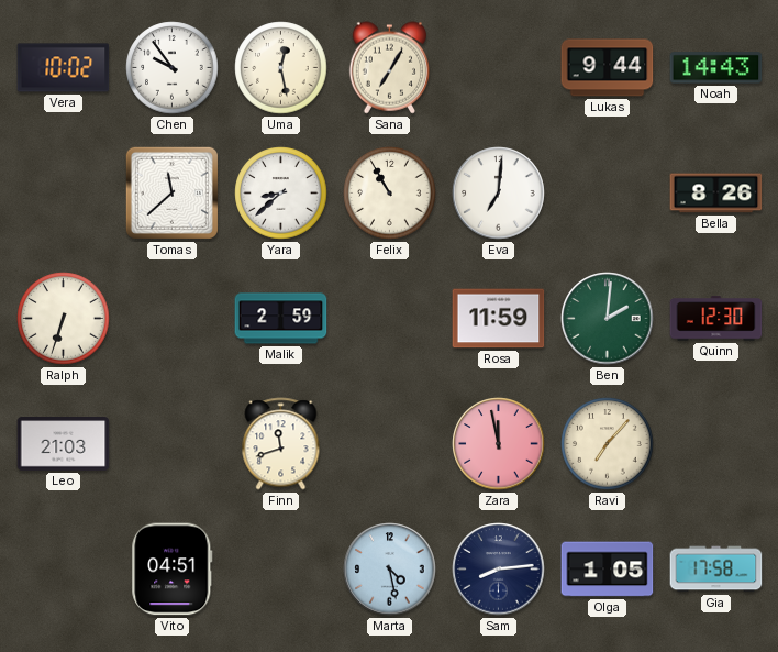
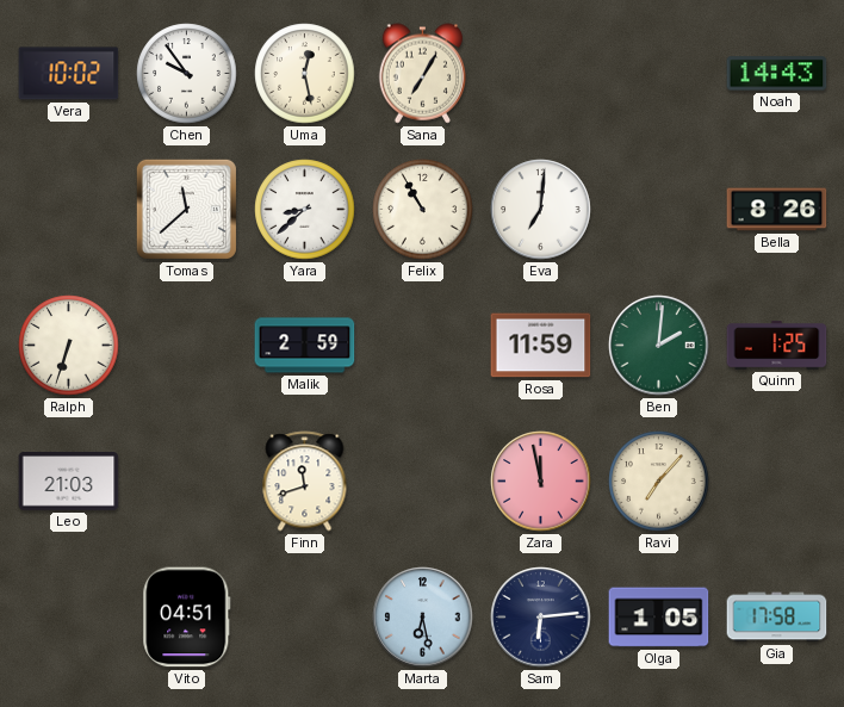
Lukas: 9:44 -> none
Quinn: 12:30 -> 1:25
Marta: 4:28 -> 6:28
Sam: 8:14 -> 6:14
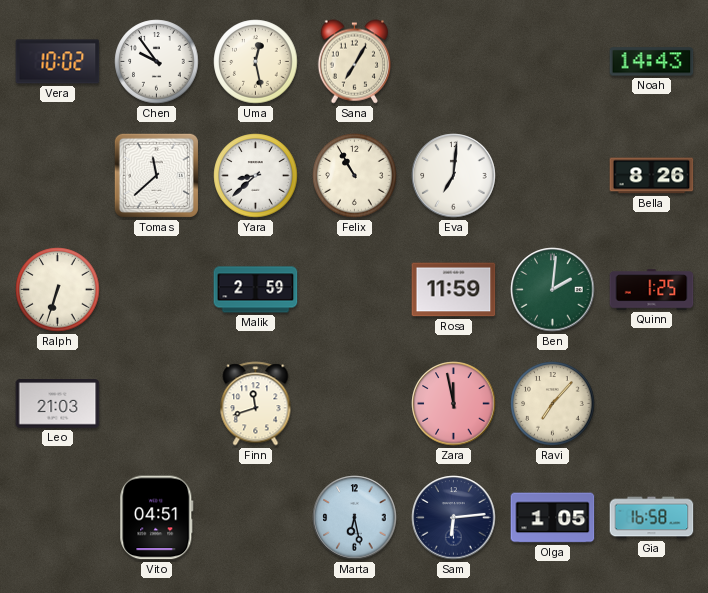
Gia: 17:58 -> 16:58
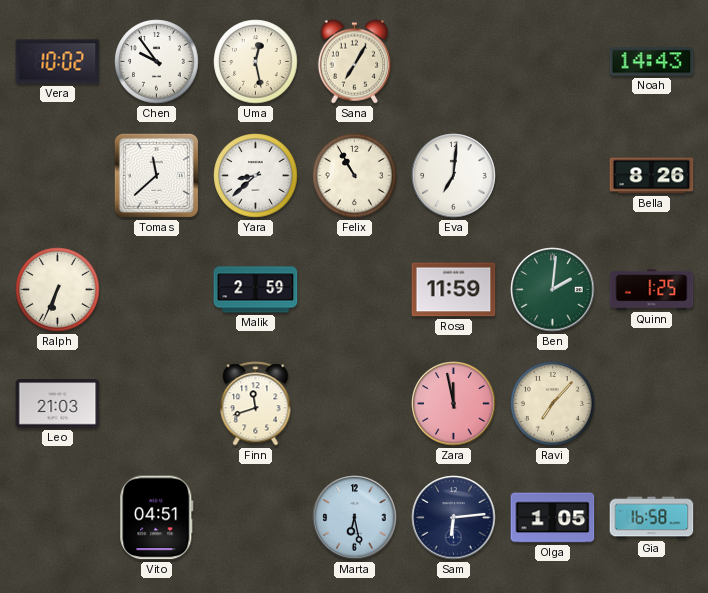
Ralph: 6:33 -> 6:34
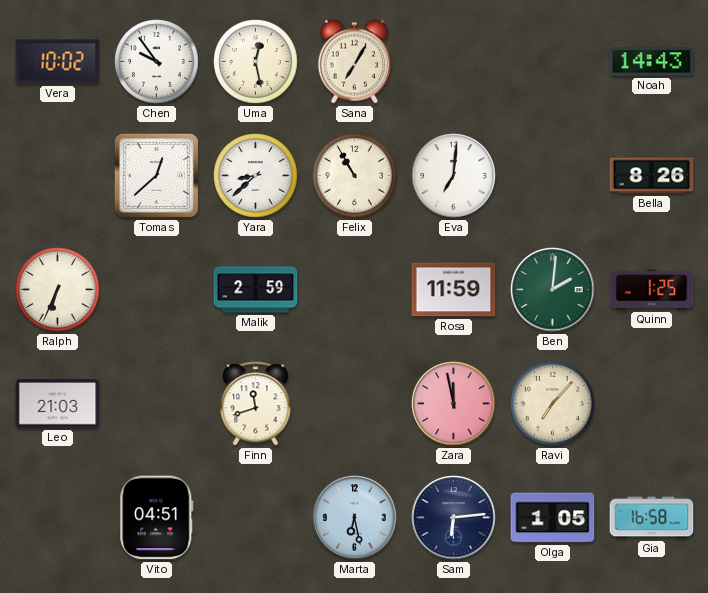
Tomas: 11:38 -> 12:38
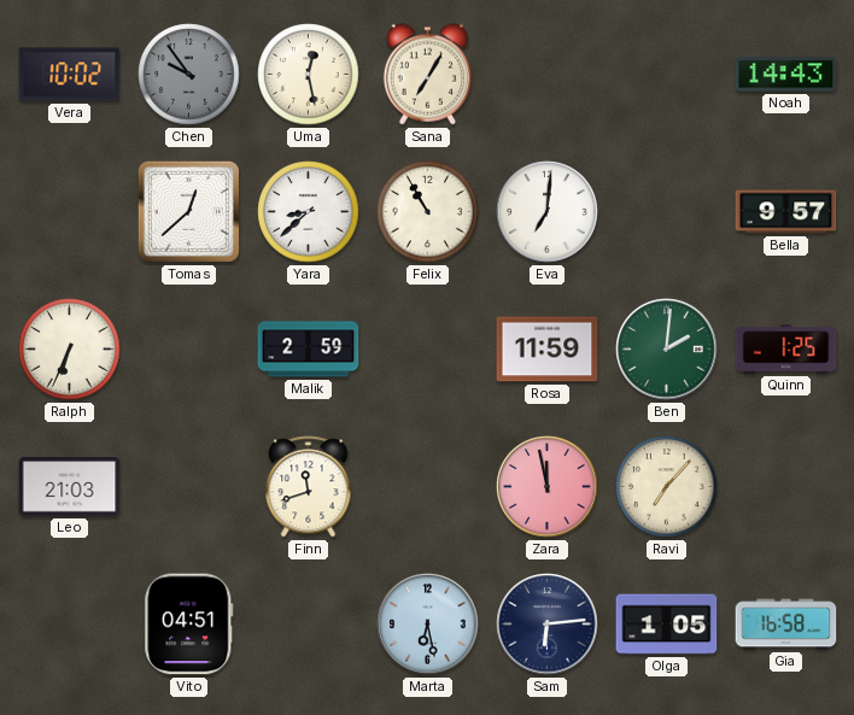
Chen dial: white -> grey
Bella: 8:26 -> 9:57
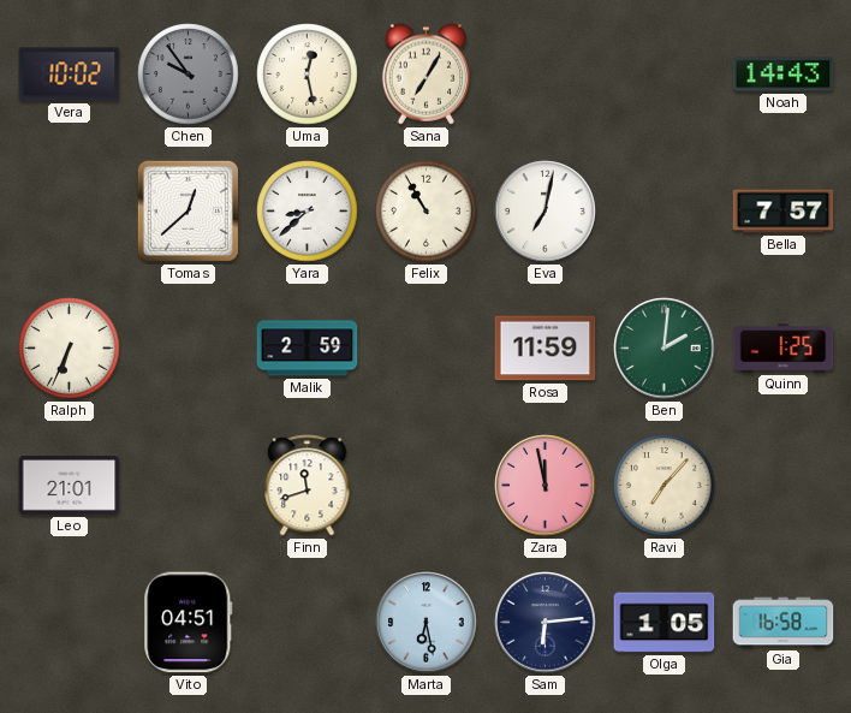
Eva: 7:01 -> 7:02
Bella: 9:57 -> 7:57
Leo: 21:03 -> 21:01
